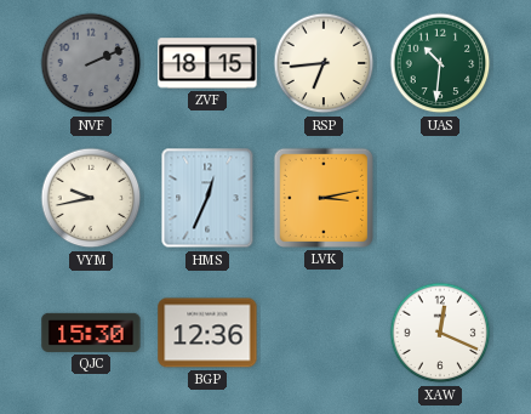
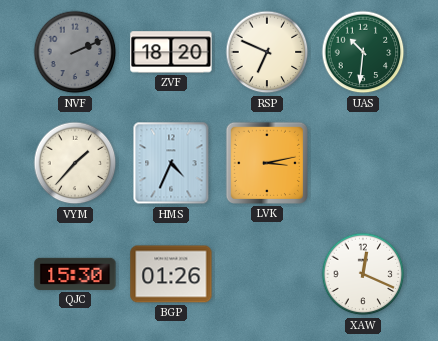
ZVF: 18:15 -> 18:20
RSP: 6:44 -> 6:49
VYM: 9:43 -> 1:37
HMS: 12:34 -> 4:34
BGP: 12:36 -> 01:26
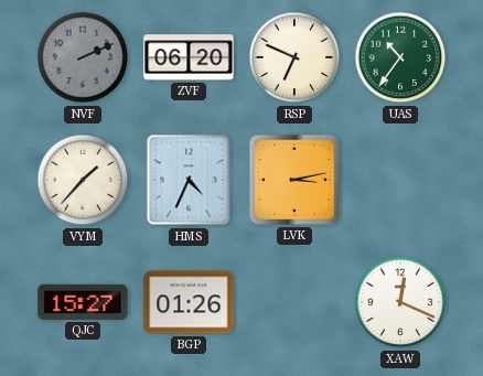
ZVF: 18:20 -> 06:20
UAS: 10:31 -> 10:36
QJC: 15:30 -> 15:27
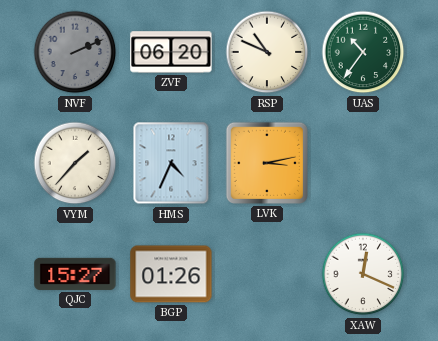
RSP: 6:49 -> 10:49
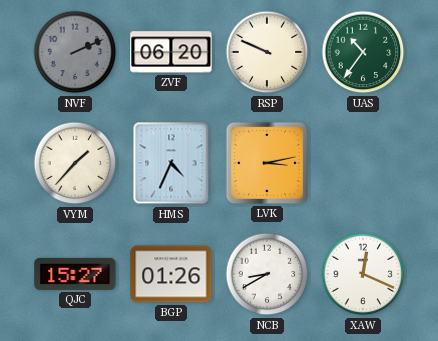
RSP: 10:49 -> 9:49
NCB: none -> 8:40
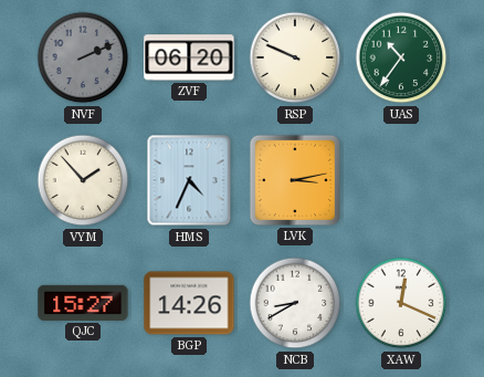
VYM: 1:37 -> 1:53
BGP: 01:26 -> 14:26
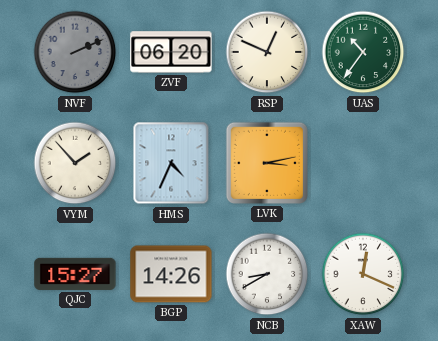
RSP: 9:49 -> 12:49
